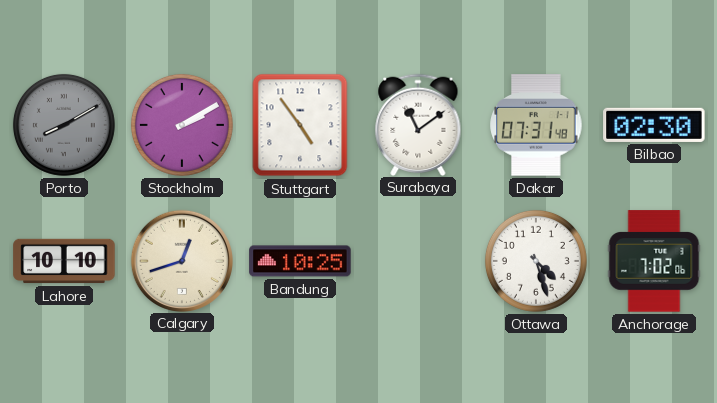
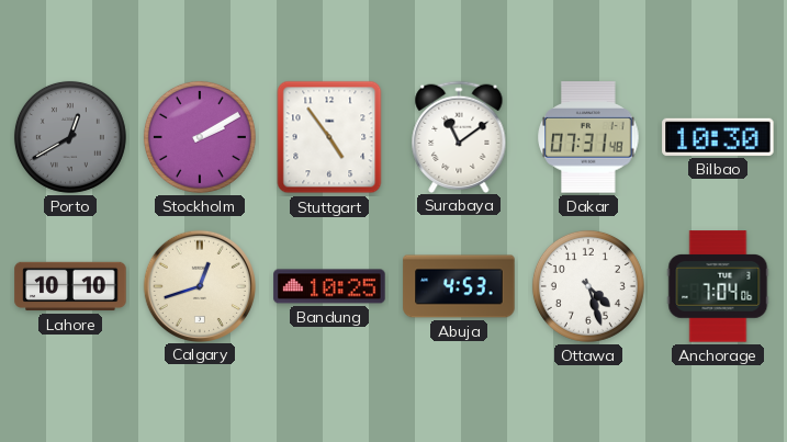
Porto: 8:10 -> 12:40
Bilbao: 02:30 -> 10:30
Abuja: none -> 4:53
Anchorage: 7:02 -> 7:04
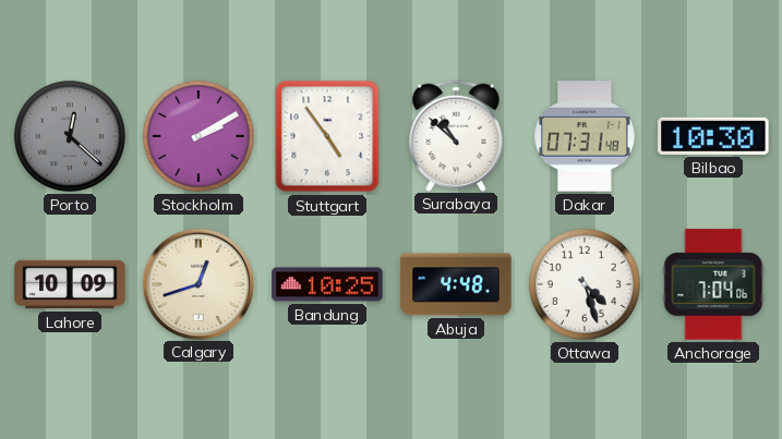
Porto: 12:40 -> 12:22
Surabaya: 11:09 -> 10:52
Lahore: 10:10 -> 10:09
Abuja: 4:53 -> 4:48
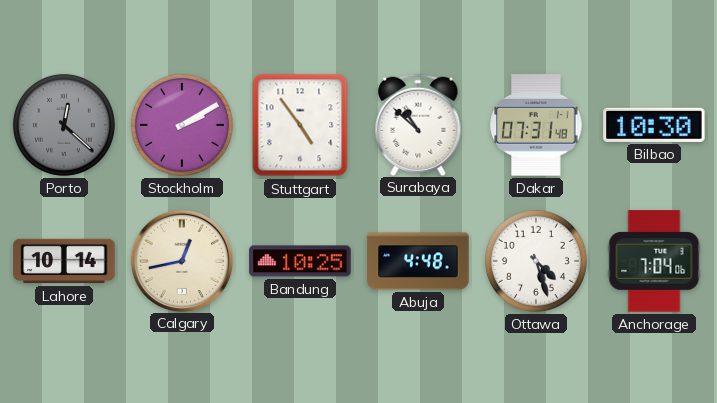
Lahore: 10:09 -> 10:14
Calgary: 12:42 -> 12:43
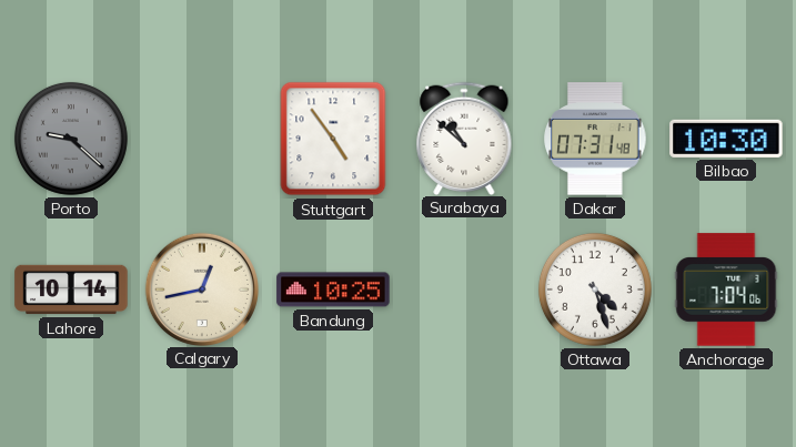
Porto: 12:22 -> 9:22
Stockholm: 2:10 -> none
Abuja: 4:48 -> none
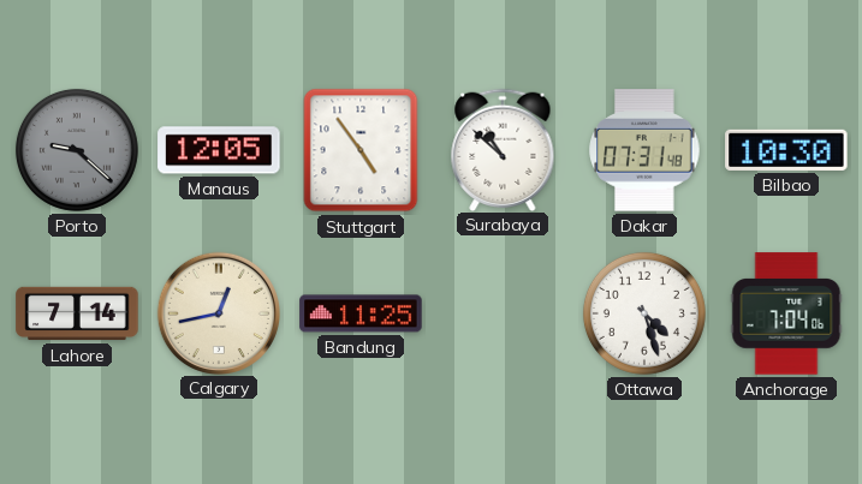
Manaus: none -> 12:05
Lahore: 10:14 -> 7:14
Bandung: 10:25 -> 11:25
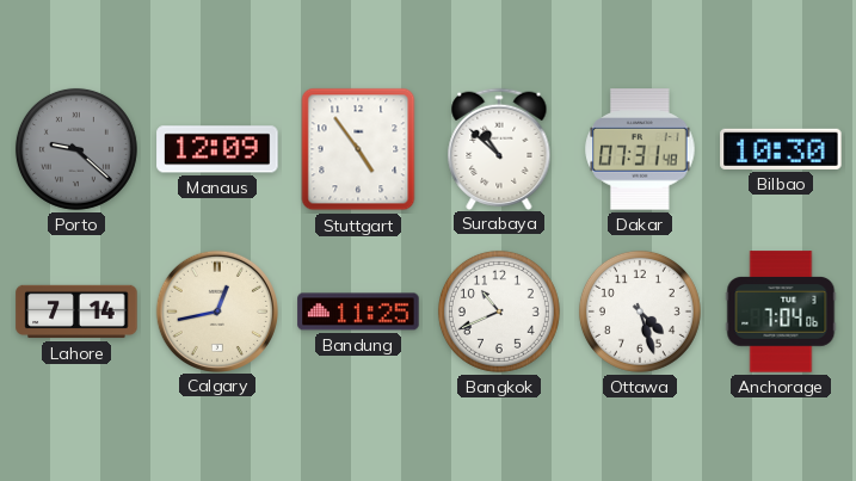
Manaus: 12:05 -> 12:09
Bangkok: none -> 10:41
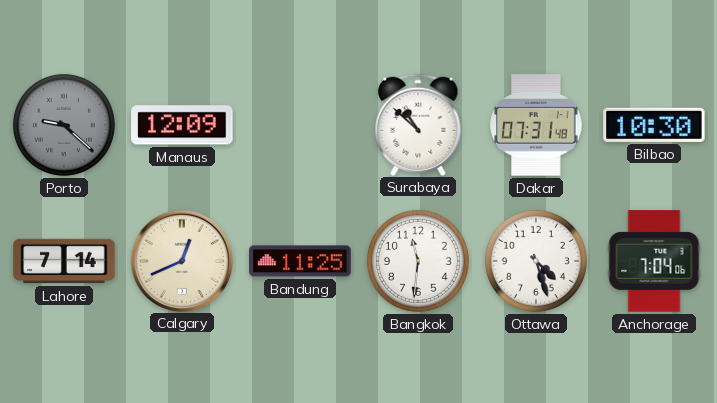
Stuttgart: 4:54 -> none
Calgary: 12:43 -> 12:41
Bangkok: 10:41 -> 11:31
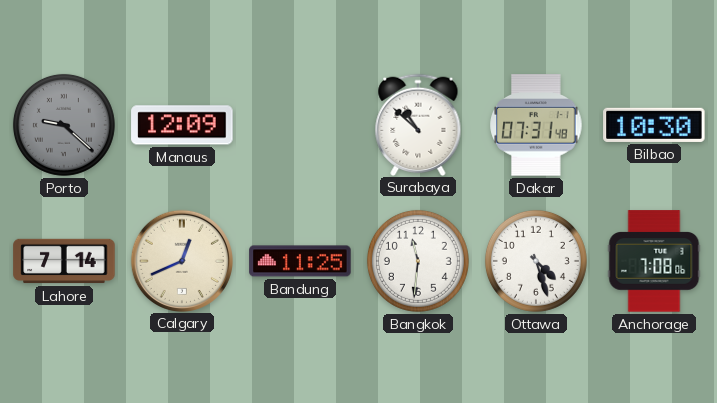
Anchorage: 7:04 -> 7:08
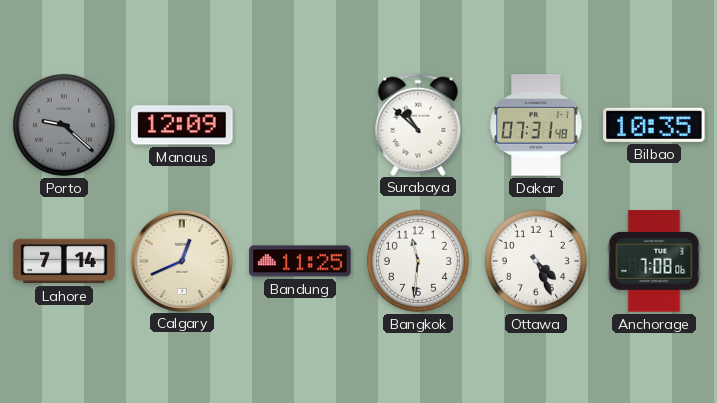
Bilbao: 10:30 -> 10:35
Ottawa: 4:27 -> 4:26
